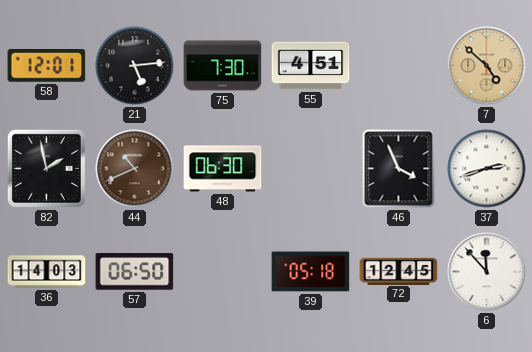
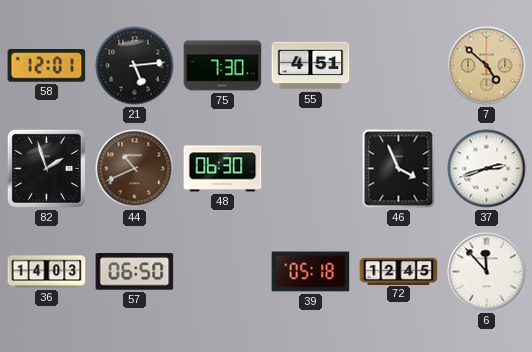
82: 1:58 -> 1:57
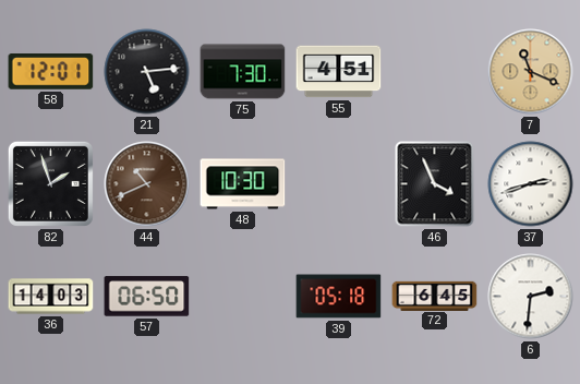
7: 4:52 -> 11:19
48: 06:30 -> 10:30
72: 12:45 -> 6:45
6: 11:53 -> 2:31
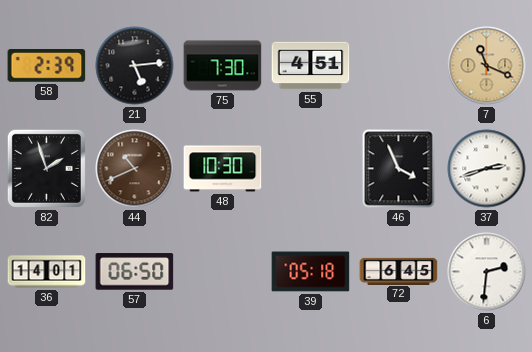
58: 12:01 -> 2:39
36: 14:03 -> 14:01
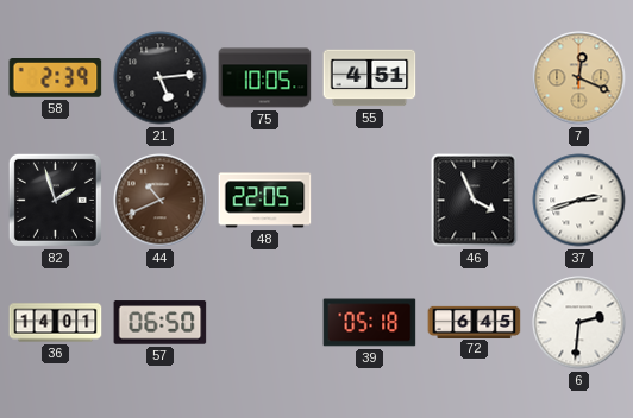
75: 7:30 -> 10:05
7: 11:19 -> 12:19
48: 10:30 -> 22:05
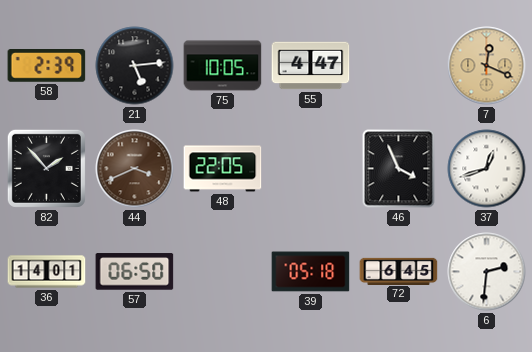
55: 4:51 -> 4:47
82: 1:57 -> 1:53
44: 10:41 -> 3:41
37: 2:42 -> 12:42
